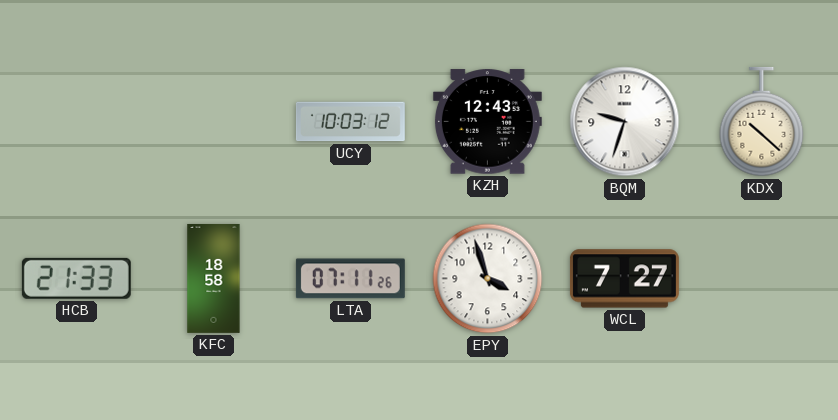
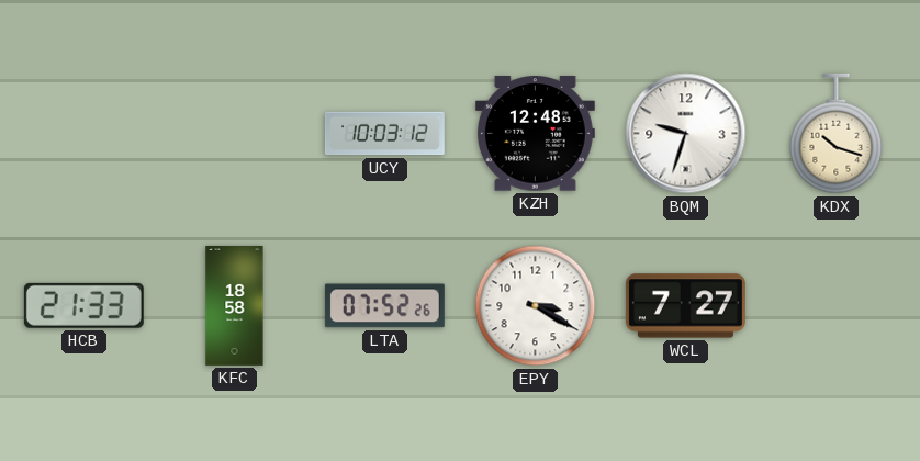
KZH: 12:43 -> 12:48
KDX: 10:22 -> 10:18
LTA: 07:11 -> 07:52
EPY: 3:57 -> 3:20
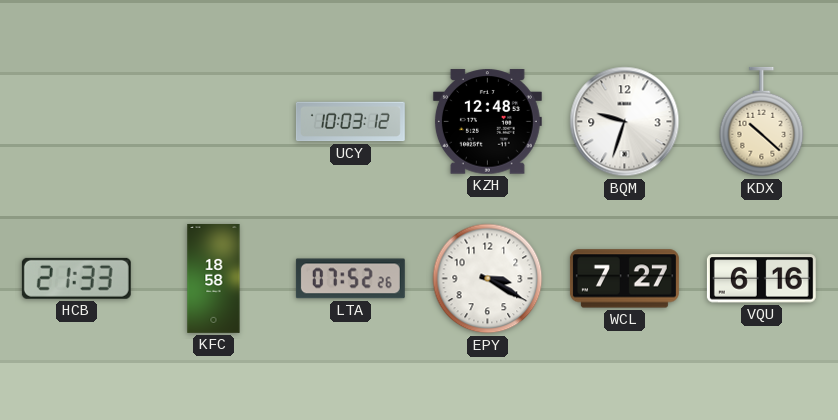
KDX: 10:18 -> 10:22
VQU: none -> 6:16
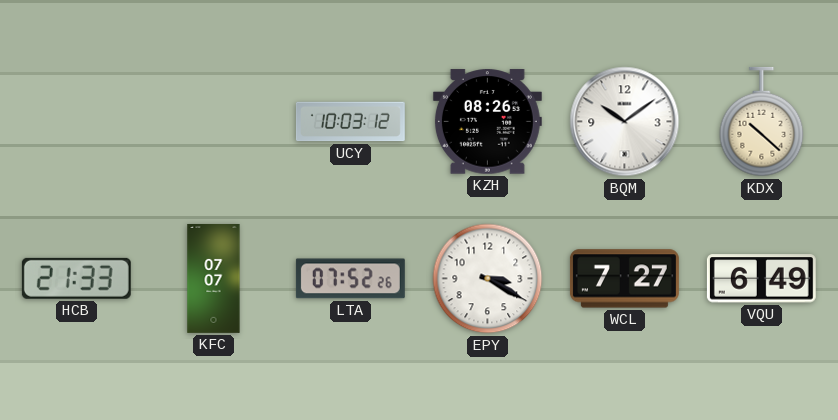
KZH: 12:48 -> 08:26
BQM: 9:33 -> 10:09
KFC: 18:58 -> 07:07
VQU: 6:16 -> 6:49
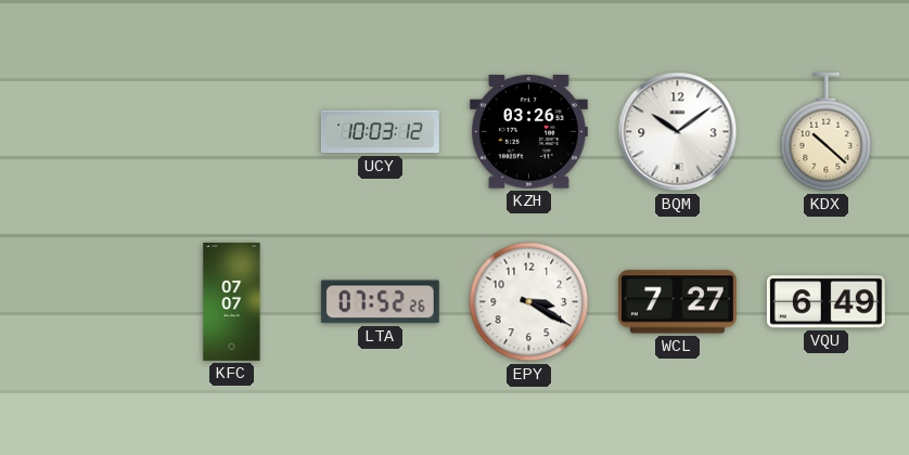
KZH: 08:26 -> 03:26
HCB: 21:33 -> none
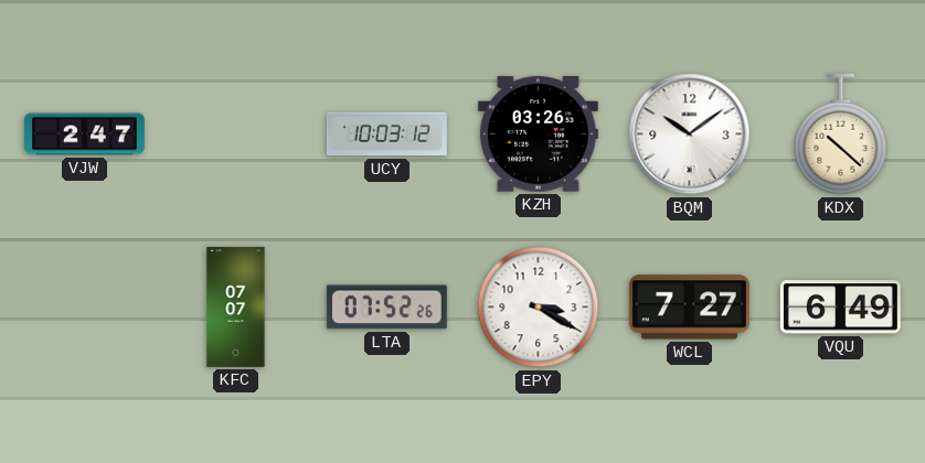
VJW: none -> 2:47
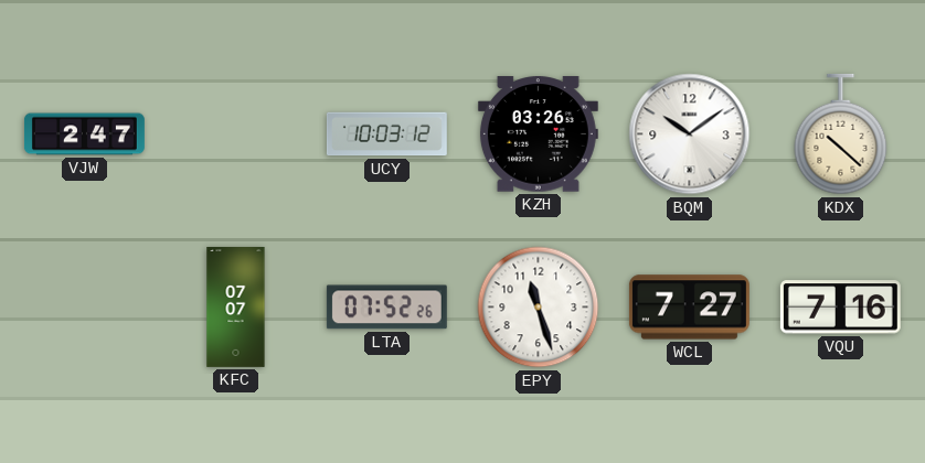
EPY: 3:20 -> 11:27
VQU: 6:49 -> 7:16
